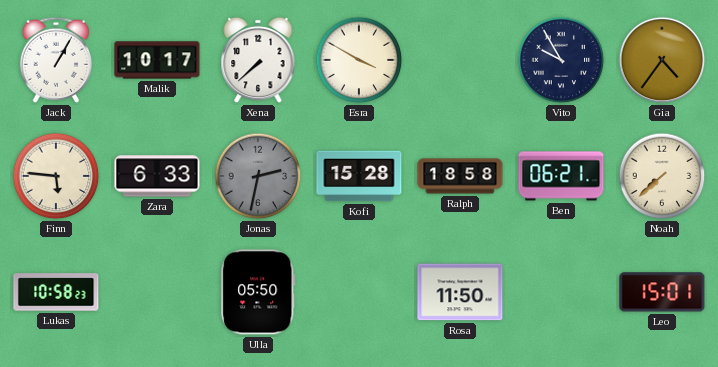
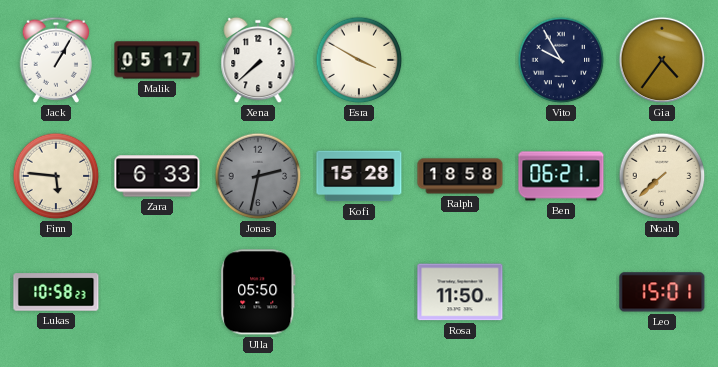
Malik: 10:17 -> 05:17
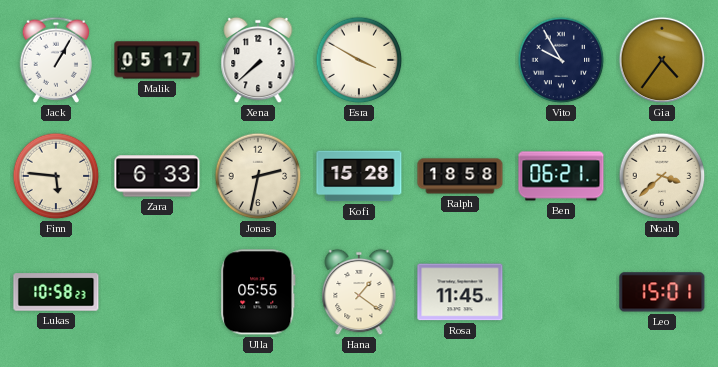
Jonas dial: grey -> cream
Noah: 7:38 -> 3:38
Ulla: 05:50 -> 05:55
Hana: none -> 1:21
Rosa: 11:50 -> 11:45
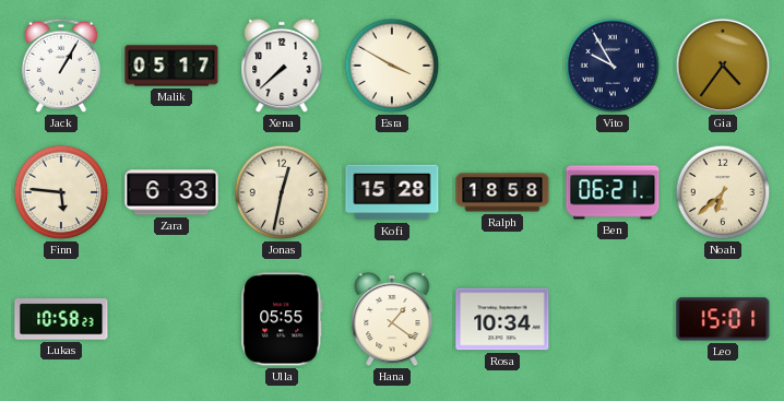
Jonas: 2:32 -> 12:32
Noah: 3:38 -> 6:38
Rosa: 11:45 -> 10:34
